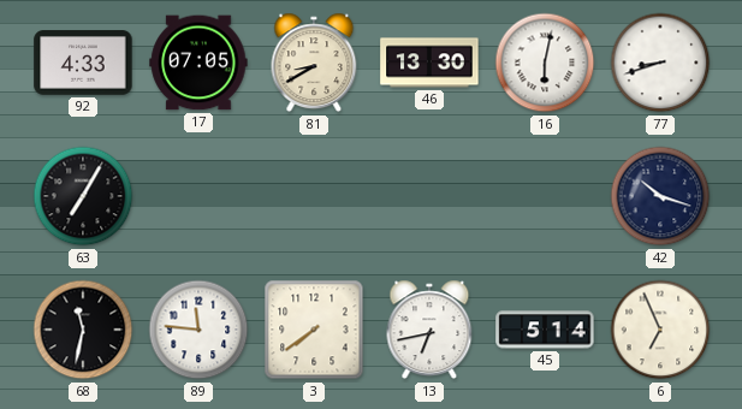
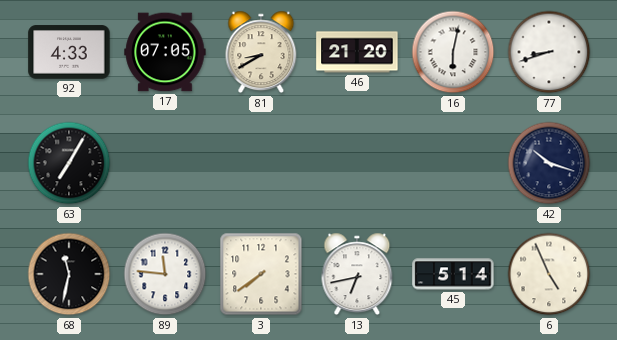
46: 13:30 -> 21:20
6: 6:56 -> 4:56
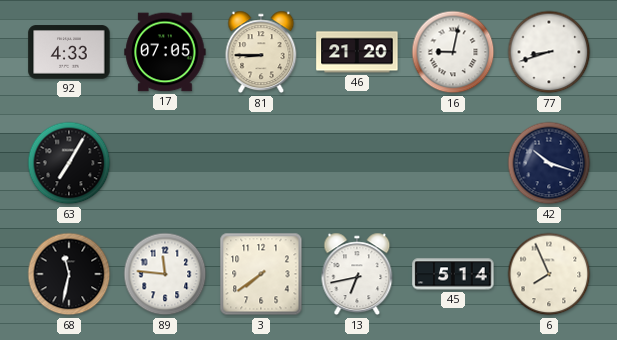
81: 8:40 -> 8:45
16: 6:02 -> 9:02
6: 4:56 -> 7:56
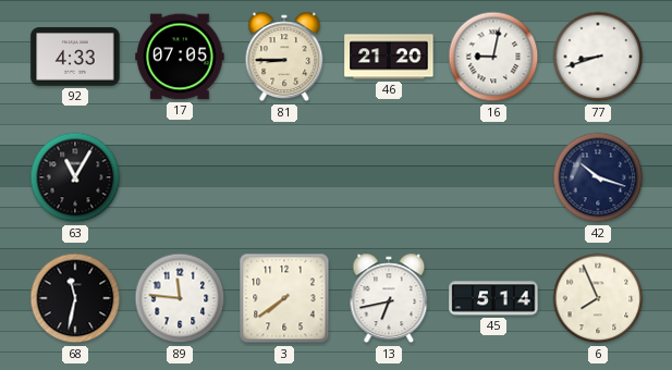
63: 7:05 -> 11:05
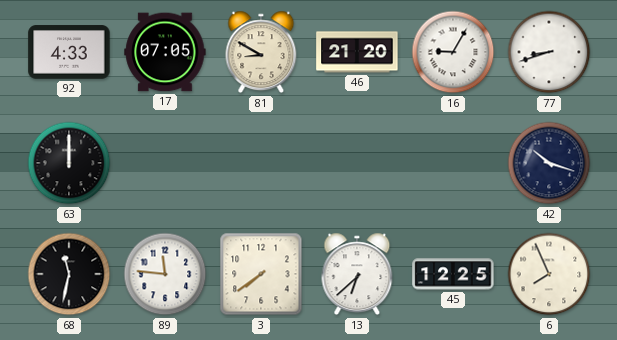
81: 8:45 -> 8:50
16: 9:02 -> 9:05
63: 11:05 -> 12:00
13: 6:43 -> 6:38
45: 5:14 -> 12:25
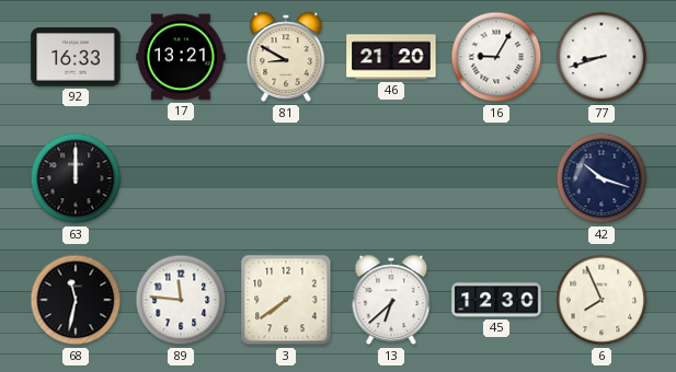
92: 4:33 -> 16:33
17: 07:05 -> 13:21
45: 12:25 -> 12:30
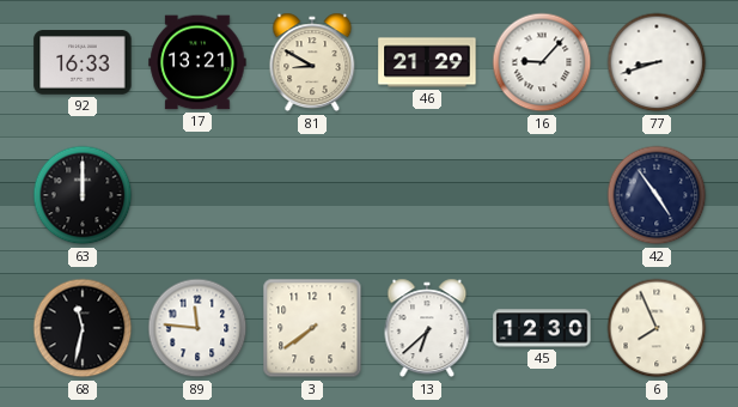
46: 21:20 -> 21:29
16: 9:05 -> 9:07
42: 10:18 -> 4:54
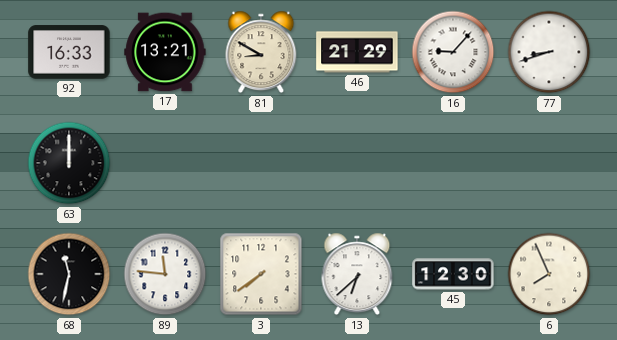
42: 4:54 -> none
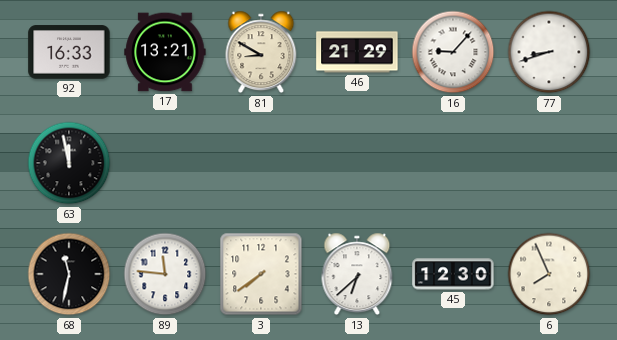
63: 12:00 -> 11:58
